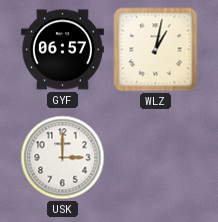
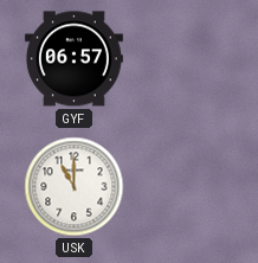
WLZ: 1:02 -> none
USK: 3:00 -> 11:00
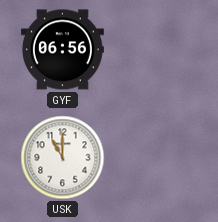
GYF: 06:57 -> 06:56
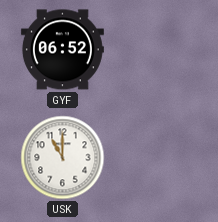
GYF: 06:56 -> 06:52
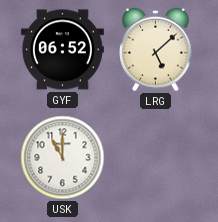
LRG: none -> 5:08
